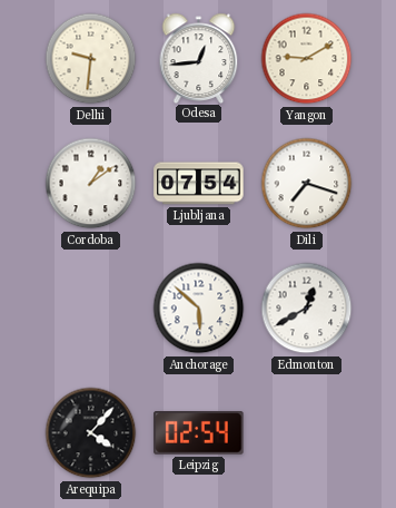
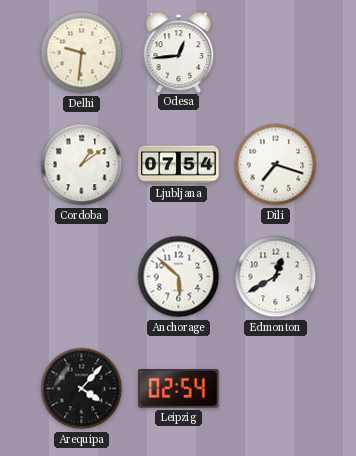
Yangon: 9:10 -> none
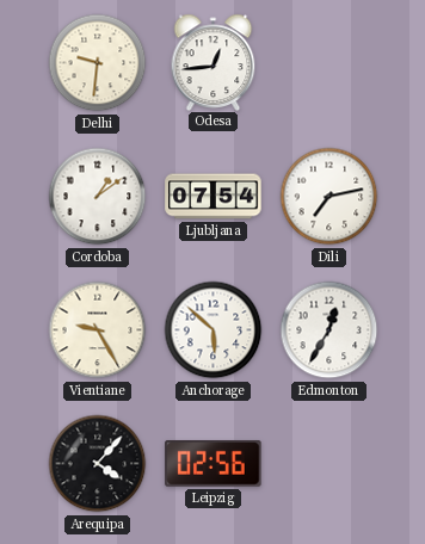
Dili: 7:18 -> 7:13
Vientiane: none -> 9:25
Edmonton: 12:40 -> 12:35
Leipzig: 02:54 -> 02:56
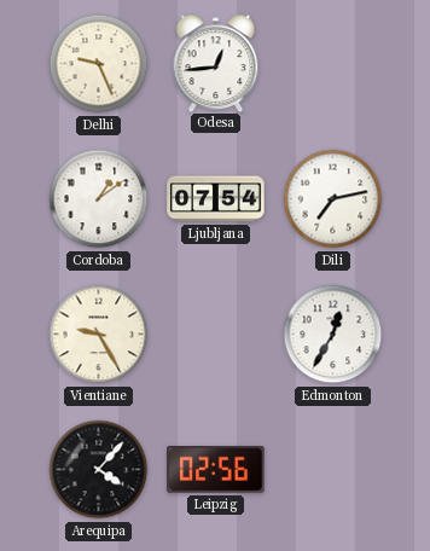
Delhi: 9:31 -> 9:26
Anchorage: 5:52 -> none
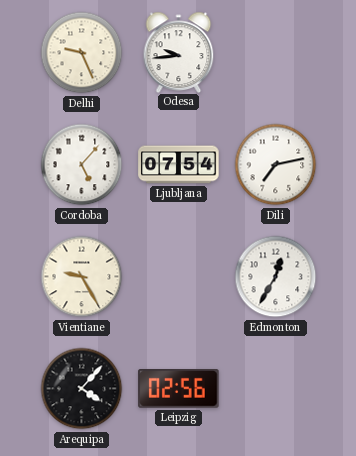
Odesa: 12:44 -> 9:44
Cordoba: 1:09 -> 5:07
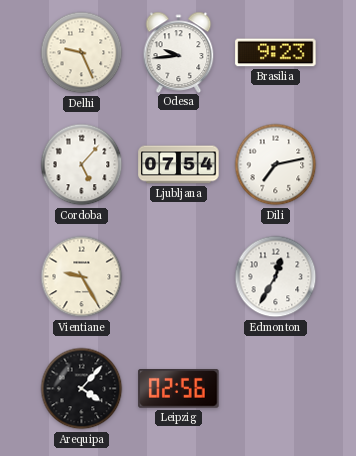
Brasilia: none -> 9:23
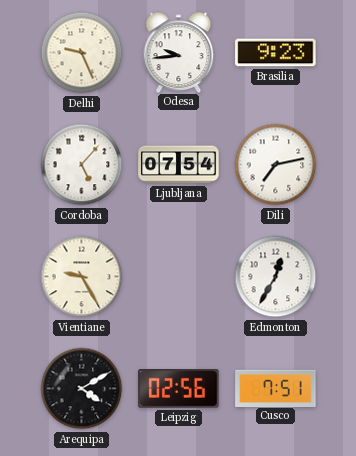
Arequipa: 4:07 -> 4:10
Cusco: none -> 7:51
